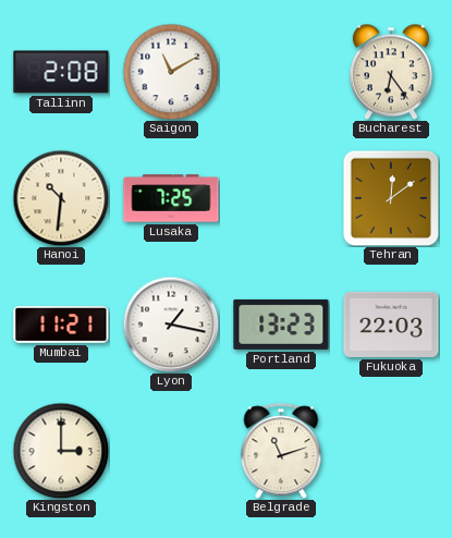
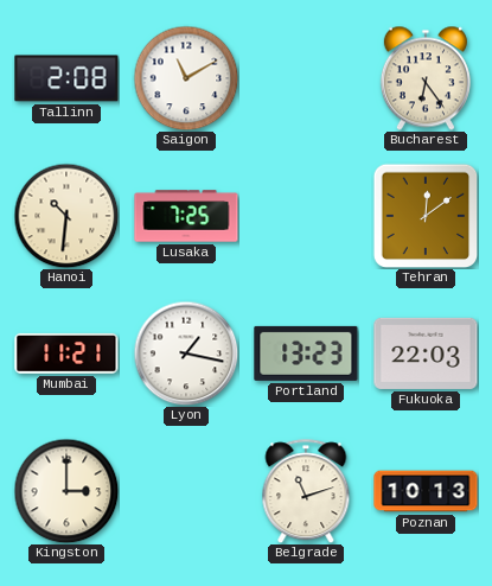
Poznan: none -> 10:13
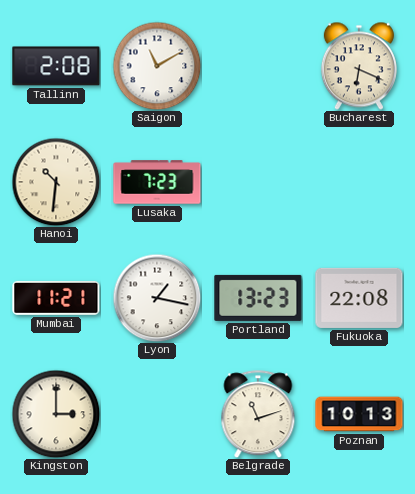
Bucharest: 6:24 -> 6:19
Lusaka: 7:25 -> 7:23
Tehran: 12:09 -> none
Fukuoka: 22:03 -> 22:08
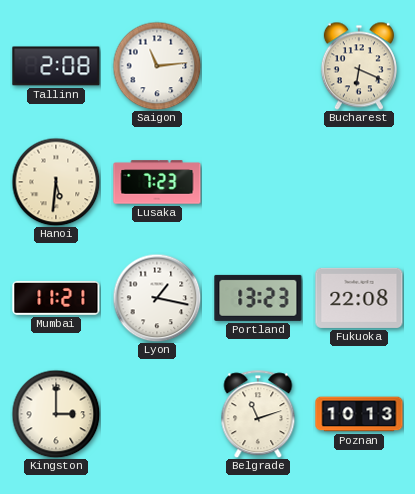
Saigon: 11:10 -> 11:14
Hanoi: 10:31 -> 5:31
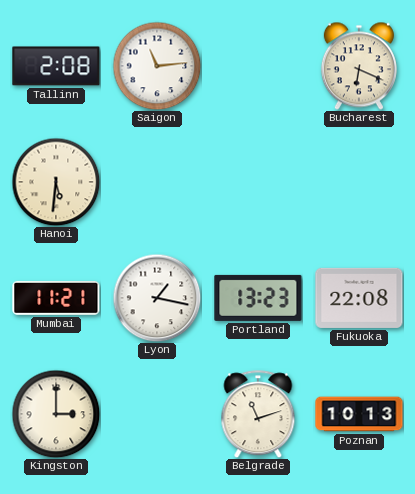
Lusaka: 7:23 -> none
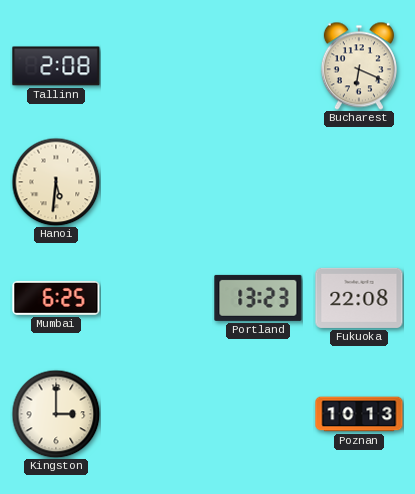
Saigon: 11:14 -> none
Mumbai: 11:21 -> 6:25
Lyon: 1:17 -> none
Belgrade: 11:12 -> none
